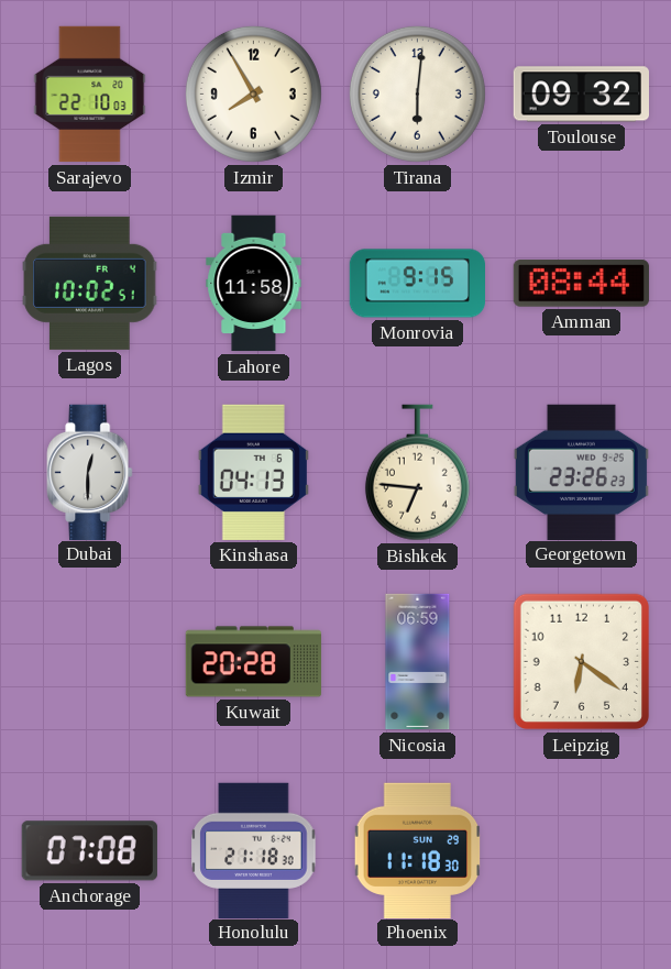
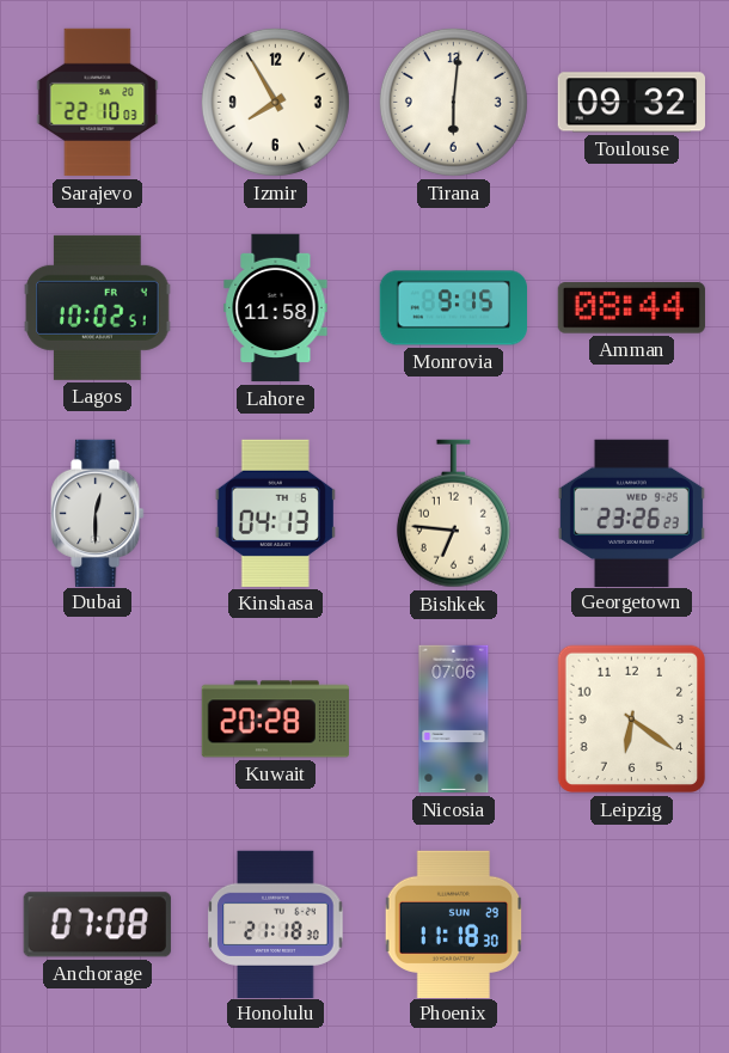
Nicosia: 06:59 -> 07:06
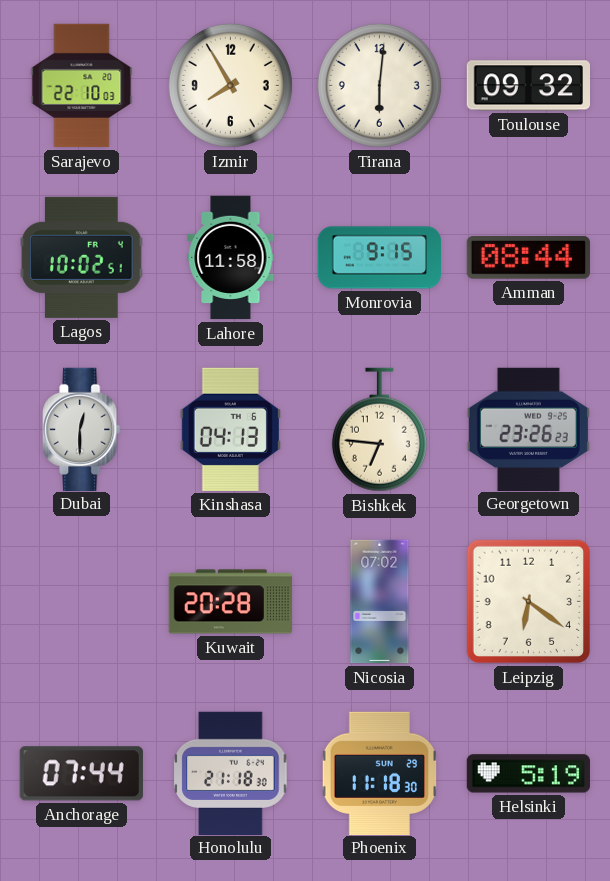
Nicosia: 07:06 -> 07:02
Anchorage: 07:08 -> 07:44
Helsinki: none -> 5:19
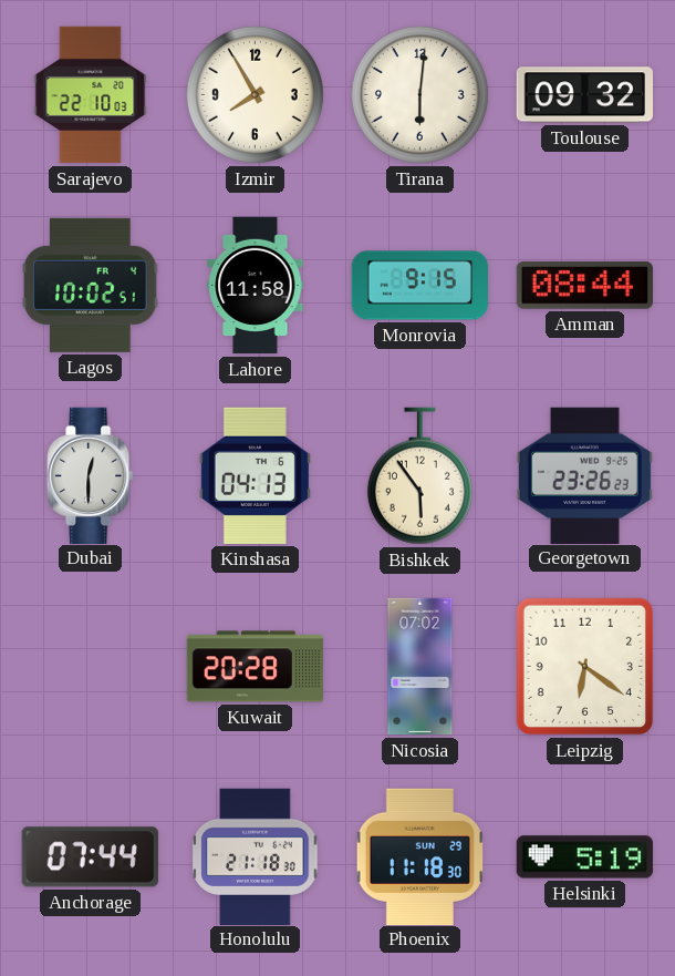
Bishkek: 6:46 -> 5:54
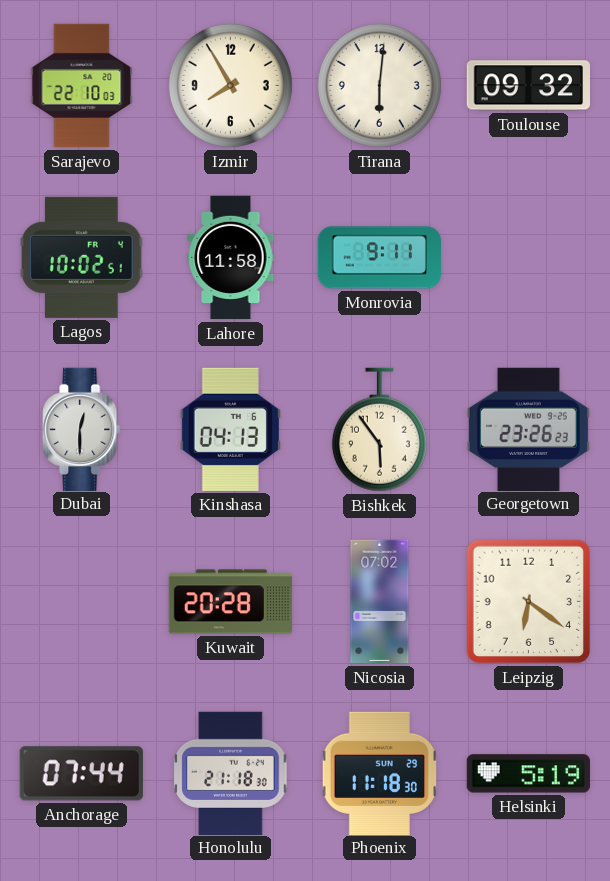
Monrovia: 9:15 -> 9:11
Amman: 08:44 -> none
